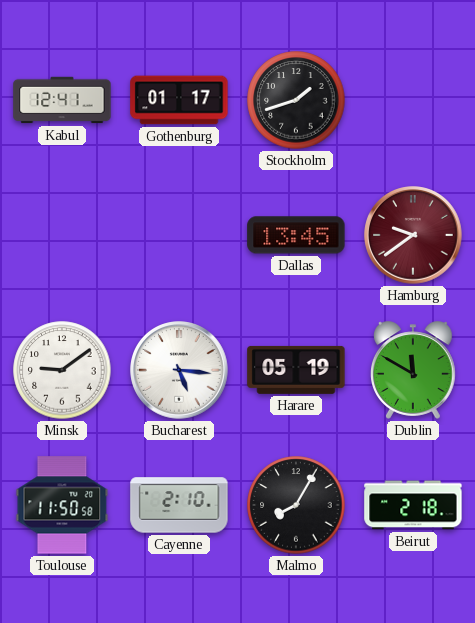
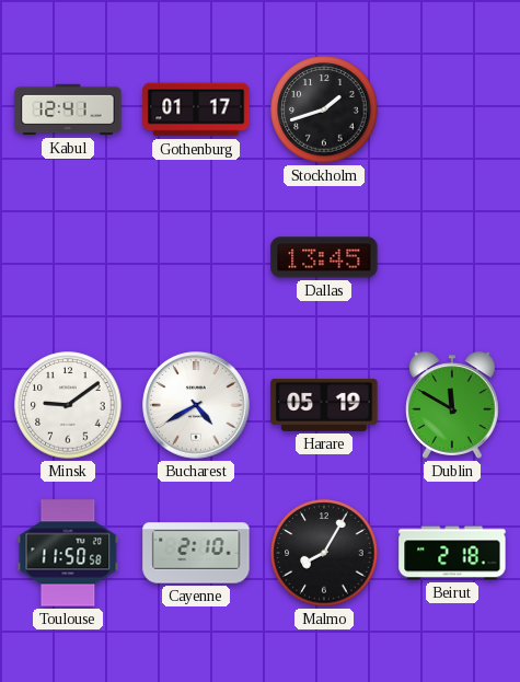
Hamburg: 9:39 -> none
Bucharest: 5:16 -> 4:40
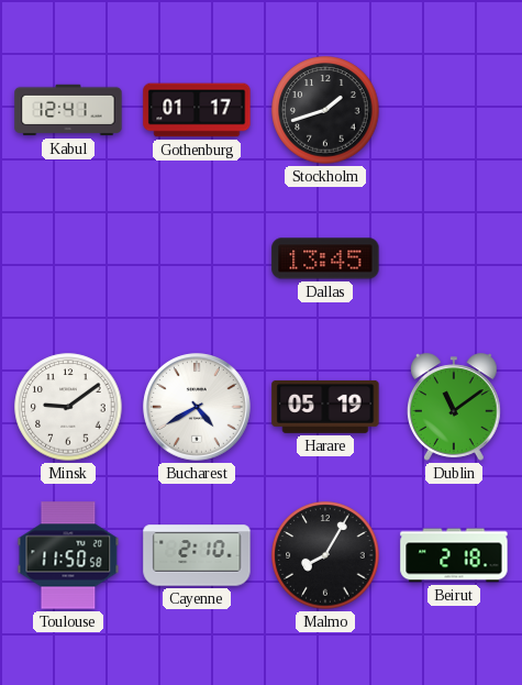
Dublin: 11:50 -> 11:09
